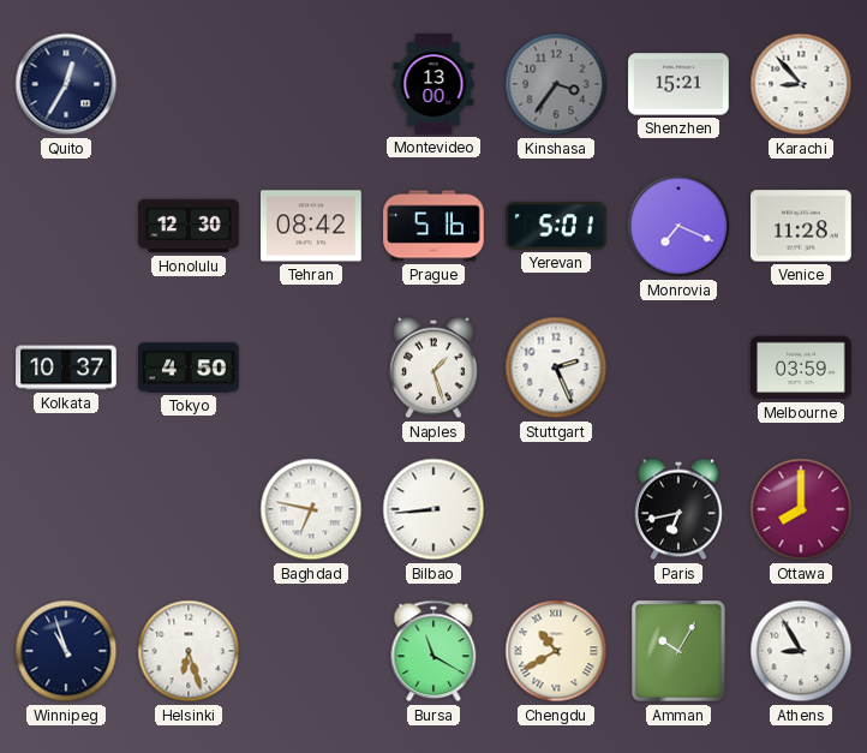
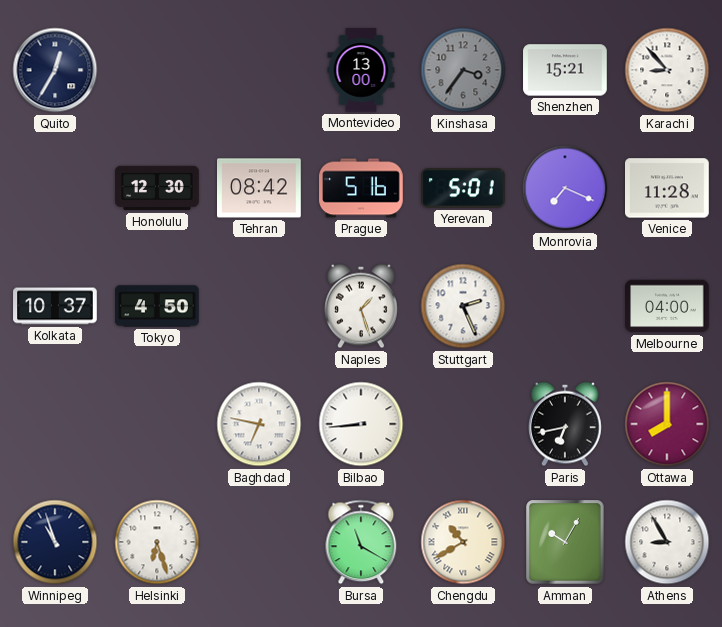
Melbourne: 03:59 -> 04:00
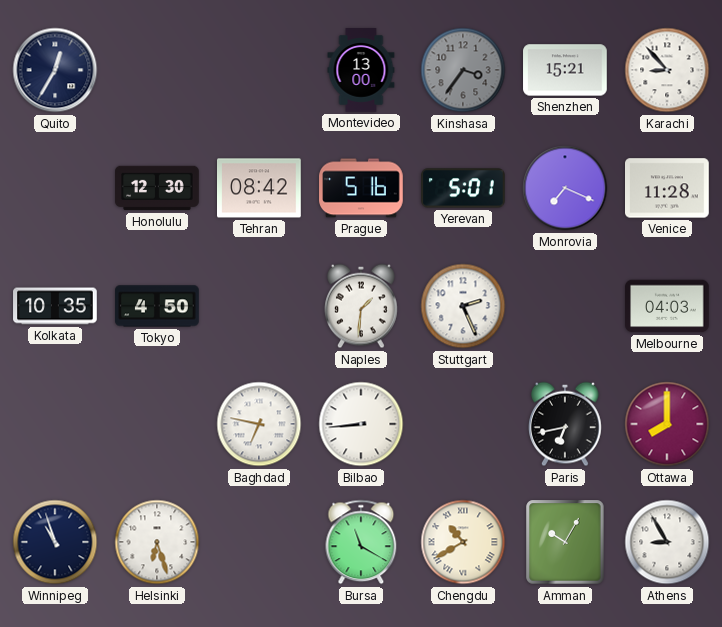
Kolkata: 10:37 -> 10:35
Naples: 1:27 -> 1:31
Melbourne: 04:00 -> 04:03
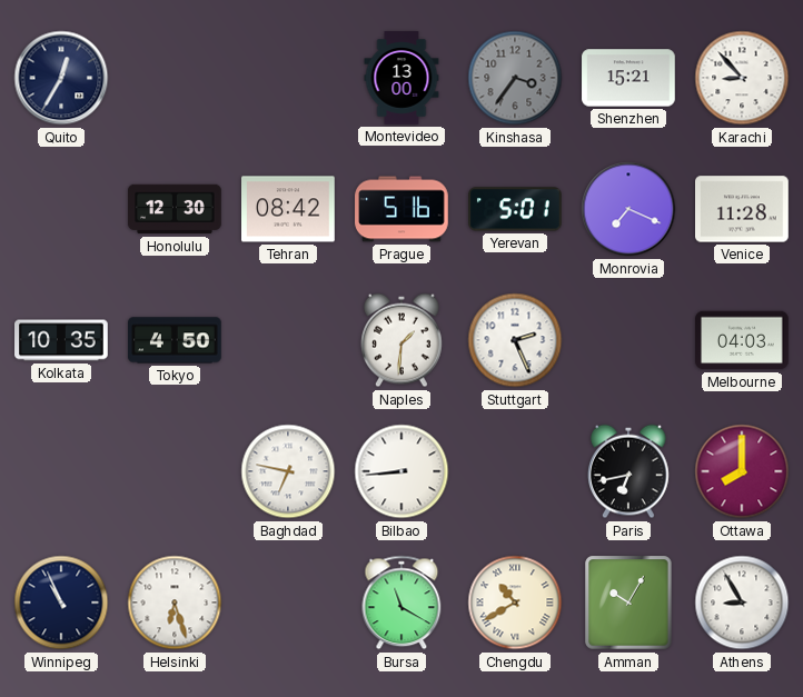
Winnipeg: 10:57 -> 10:56
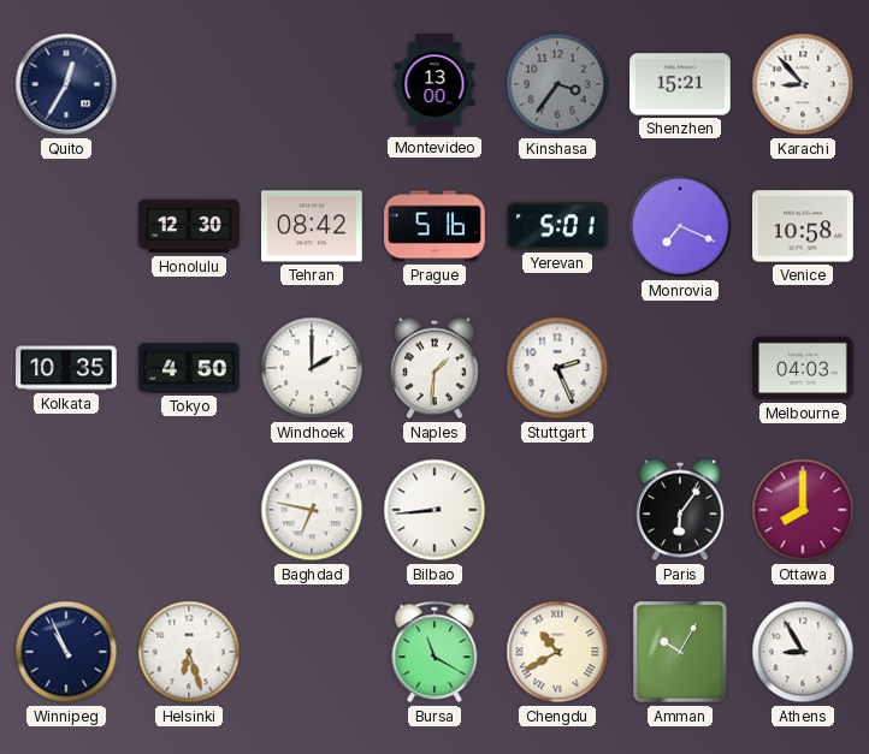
Venice: 11:28 -> 10:58
Windhoek: none -> 2:00
Paris: 6:43 -> 6:06
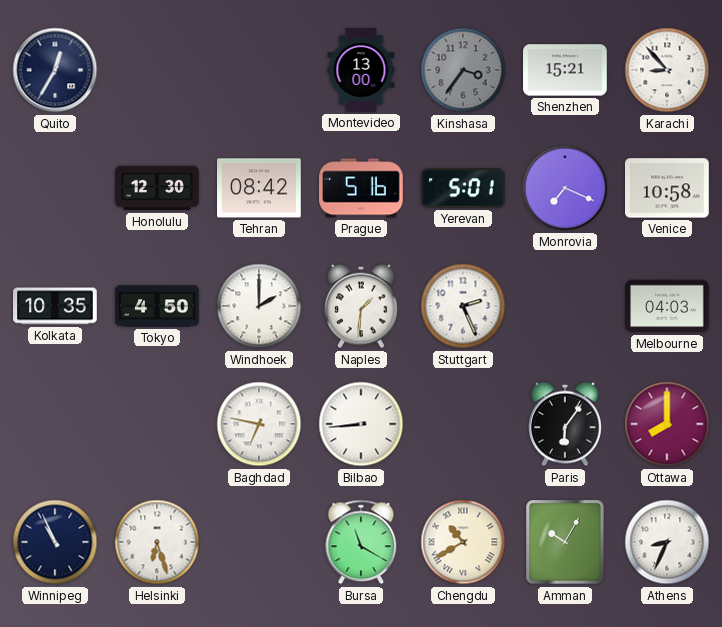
Athens: 8:55 -> 8:34
